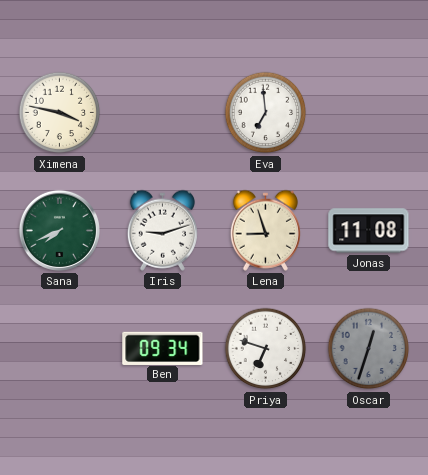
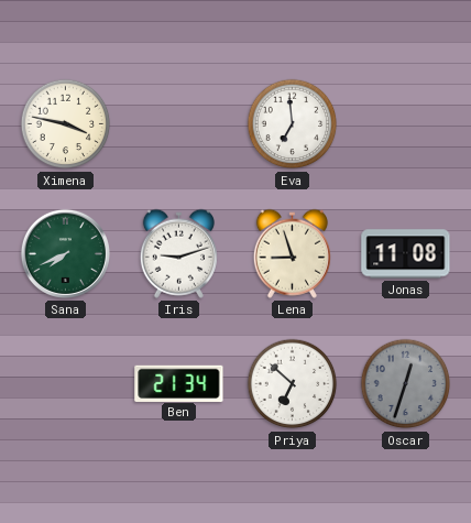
Ben: 09:34 -> 21:34
Priya: 6:48 -> 6:52
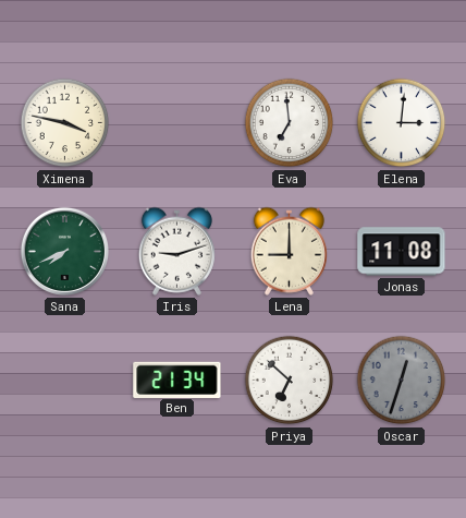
Elena: none -> 3:01
Lena: 8:57 -> 9:00
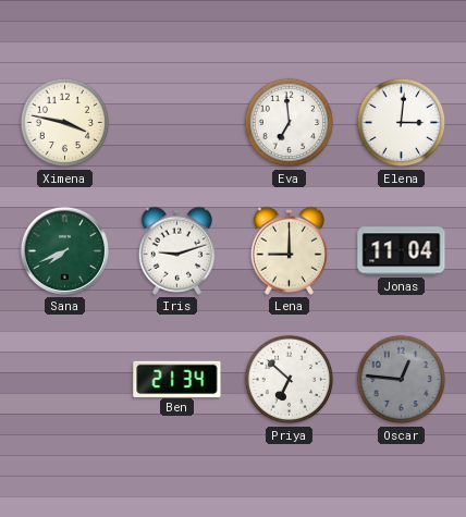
Jonas: 11:08 -> 11:04
Oscar: 12:33 -> 12:46
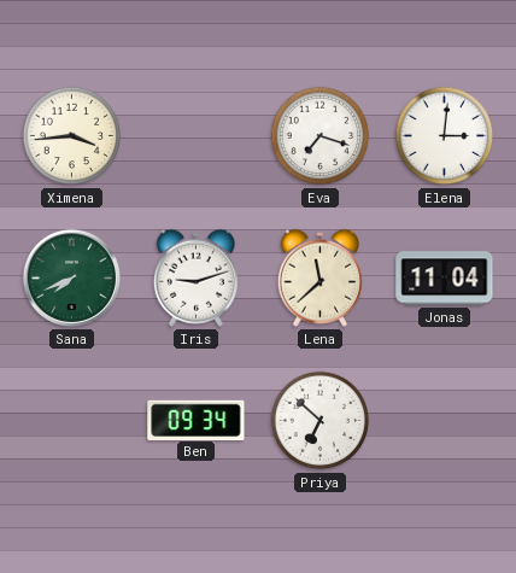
Ximena: 3:47 -> 3:44
Eva: 6:59 -> 7:18
Lena: 9:00 -> 11:38
Ben: 21:34 -> 09:34
Oscar: 12:46 -> none
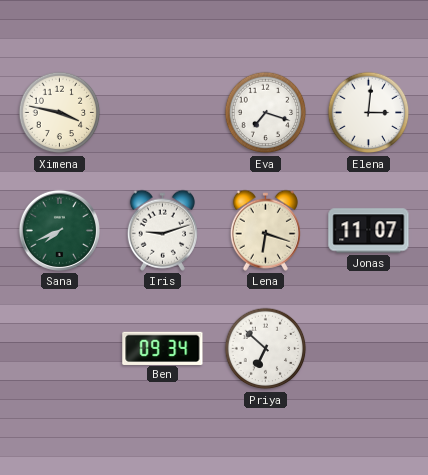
Ximena: 3:44 -> 3:47
Lena: 11:38 -> 6:18
Jonas: 11:04 -> 11:07
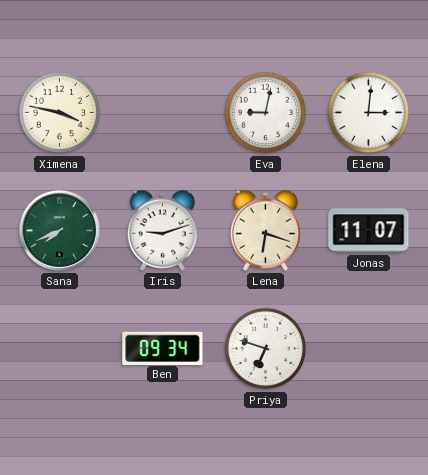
Eva: 7:18 -> 9:02
Priya: 6:52 -> 6:48
